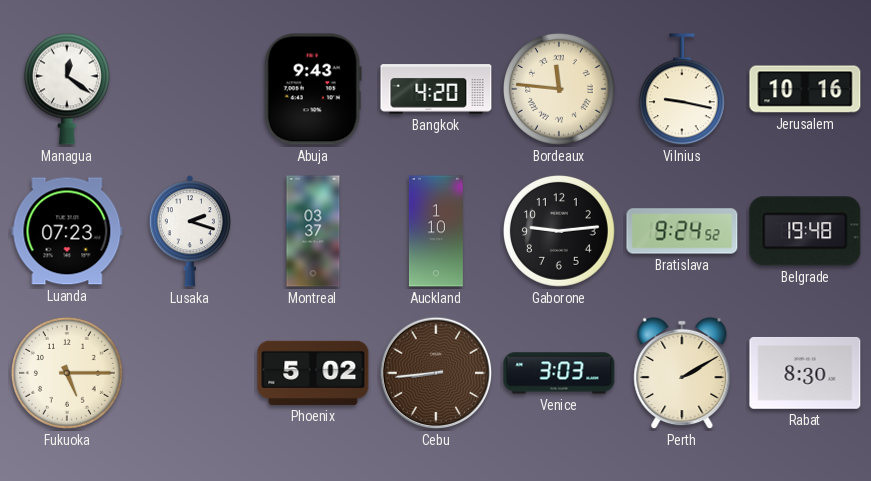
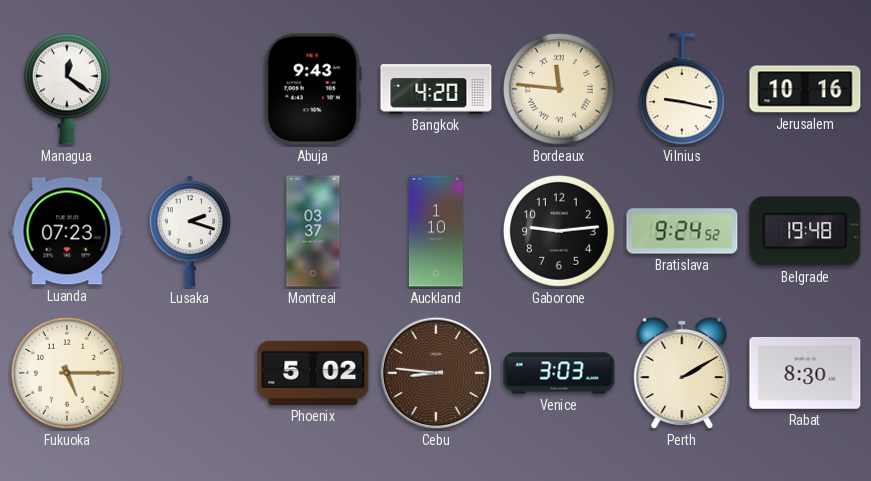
Cebu: 8:44 -> 8:46
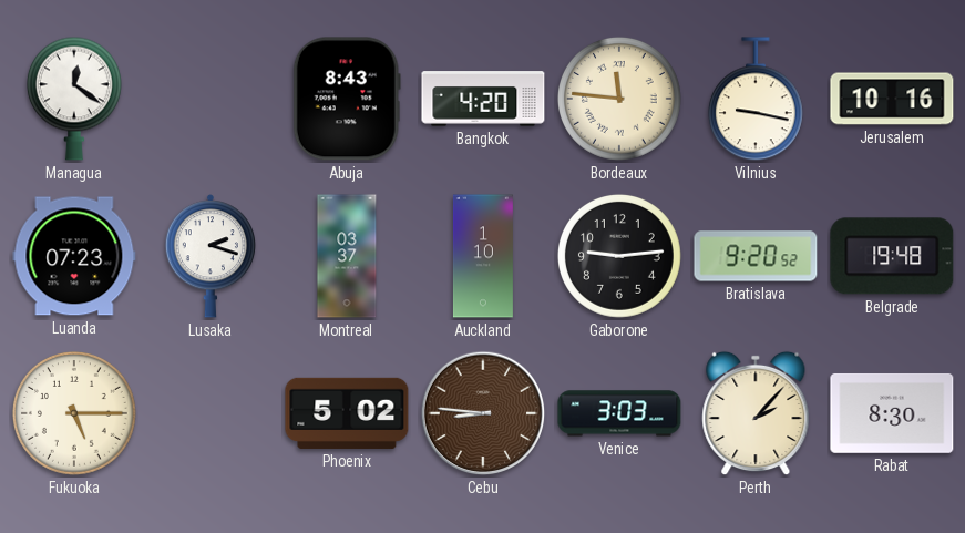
Abuja: 9:43 -> 8:43
Bratislava: 9:24 -> 9:20
Perth: 2:10 -> 2:07
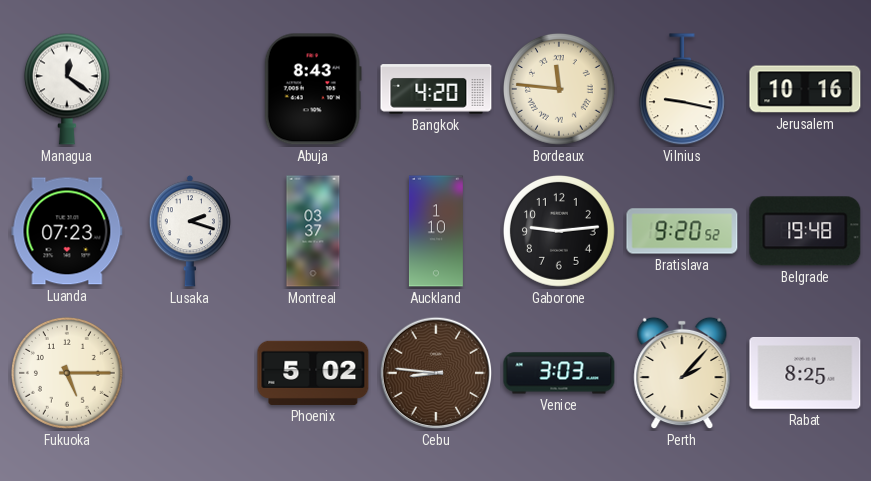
Rabat: 8:30 -> 8:25
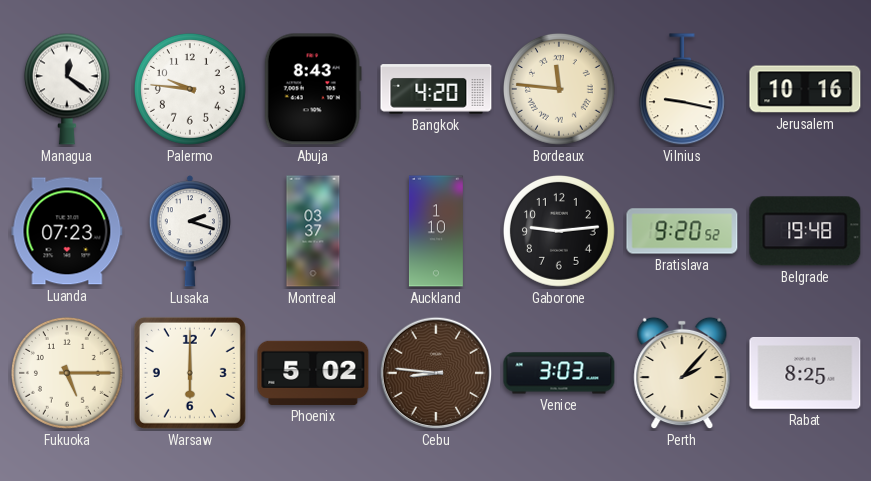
Palermo: none -> 9:46
Warsaw: none -> 6:00
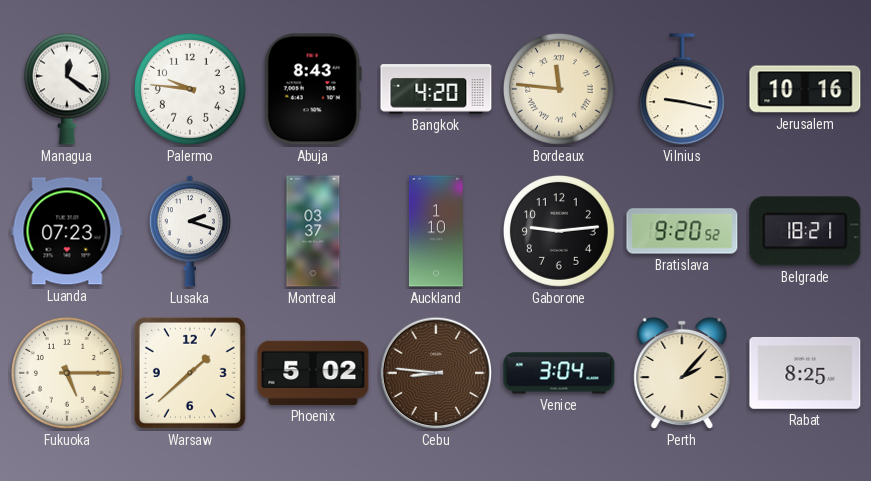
Belgrade: 19:48 -> 18:21
Warsaw: 6:00 -> 1:38
Venice: 3:03 -> 3:04
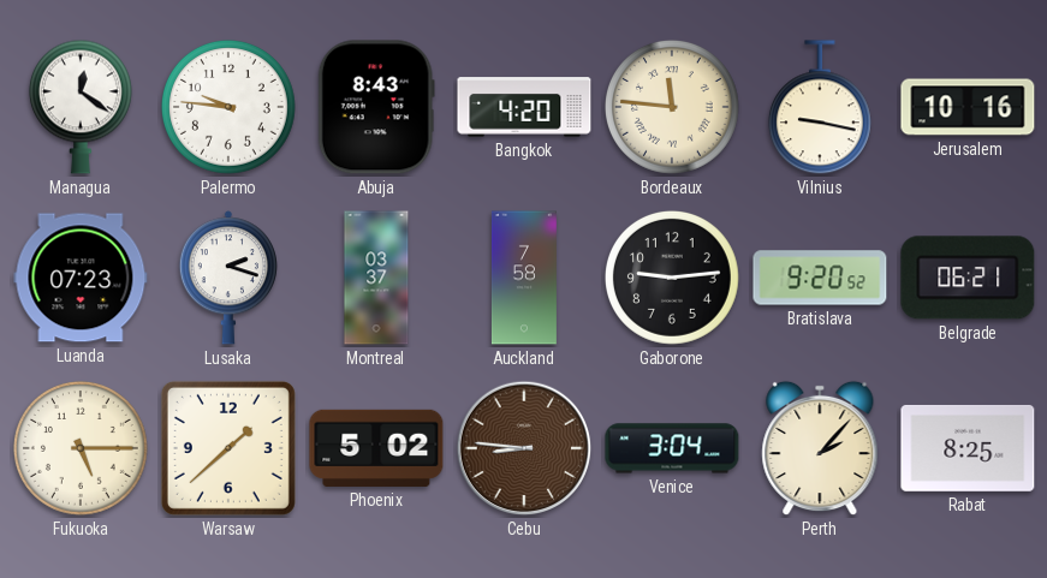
Auckland: 1:10 -> 7:58
Belgrade: 18:21 -> 06:21
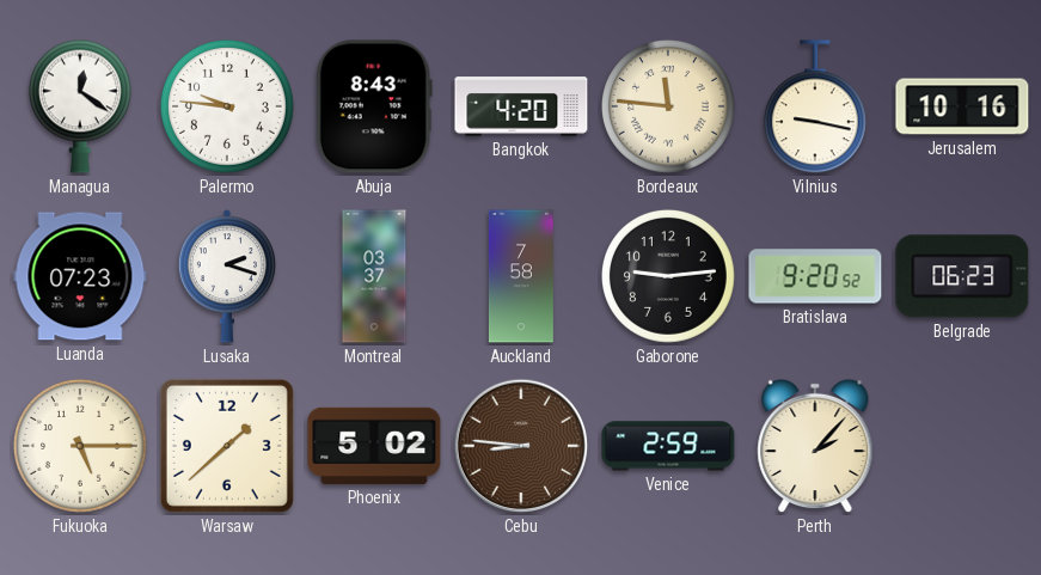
Belgrade: 06:21 -> 06:23
Venice: 3:04 -> 2:59
Rabat: 8:25 -> none
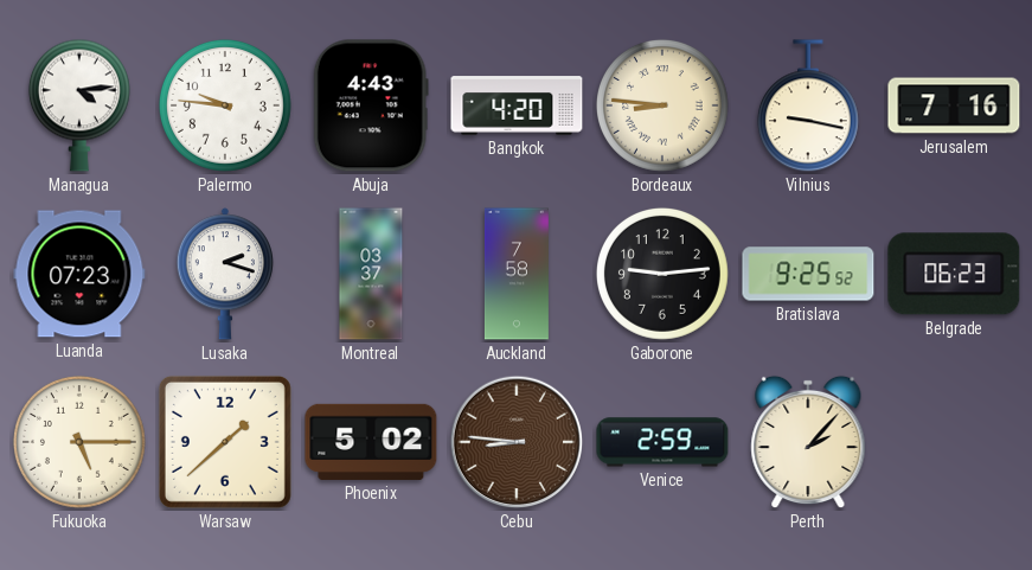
Managua: 12:21 -> 4:14
Abuja: 8:43 -> 4:43
Bordeaux: 11:46 -> 8:46
Jerusalem: 10:16 -> 7:16
Bratislava: 9:20 -> 9:25
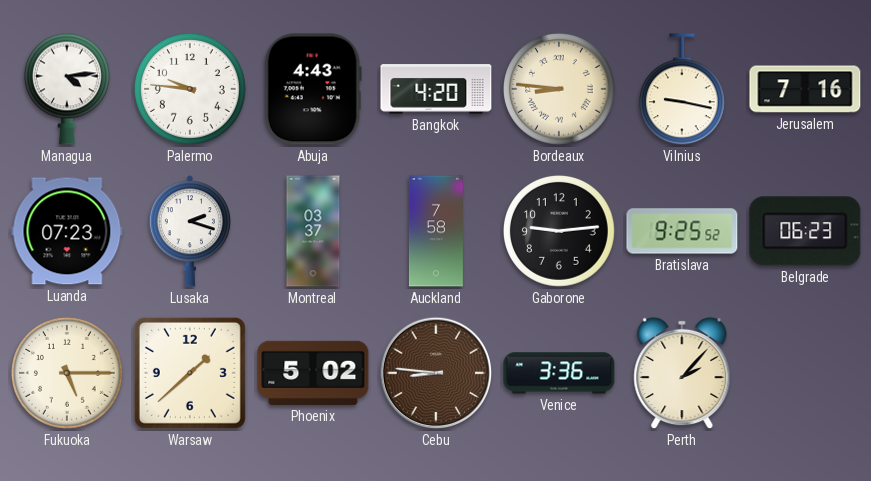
Venice: 2:59 -> 3:36
